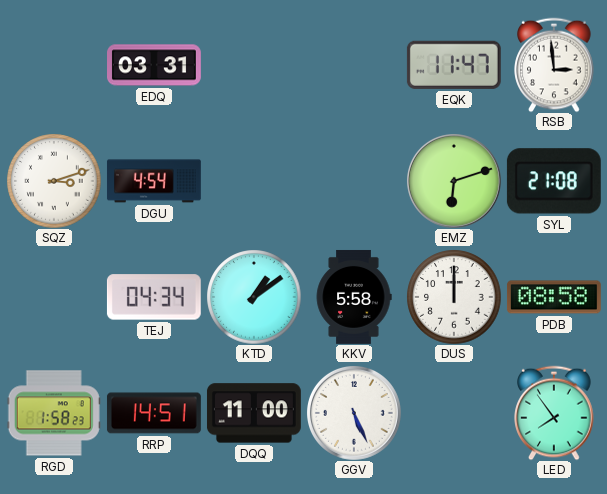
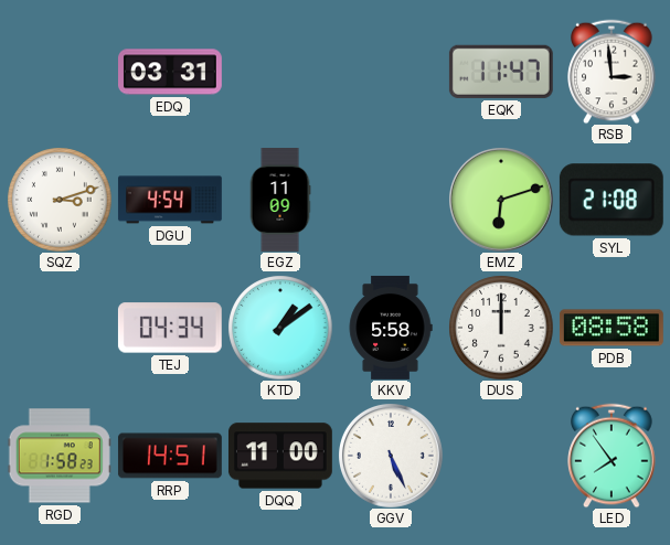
EGZ: none -> 11:09
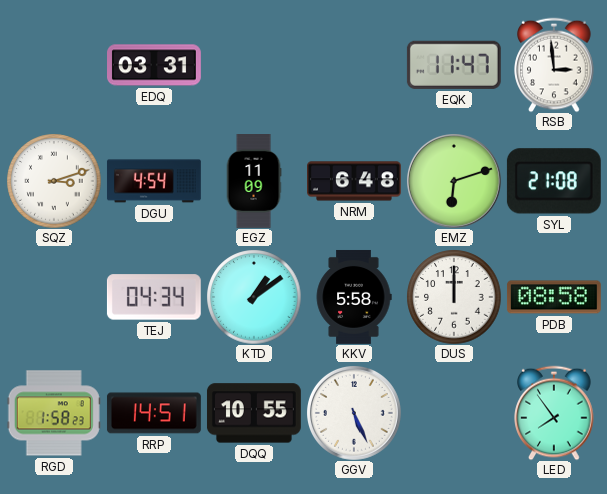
NRM: none -> 6:48
DQQ: 11:00 -> 10:55
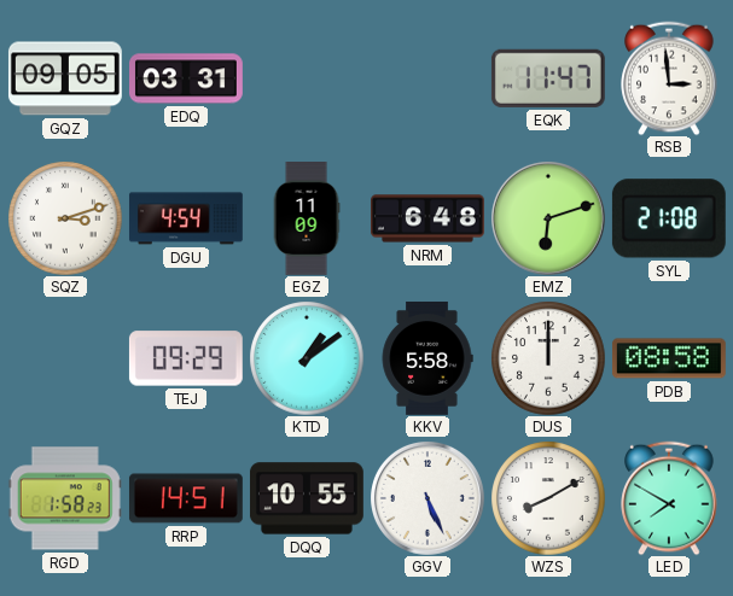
GQZ: none -> 09:05
TEJ: 04:34 -> 09:29
WZS: none -> 8:10
LED: 7:54 -> 7:50
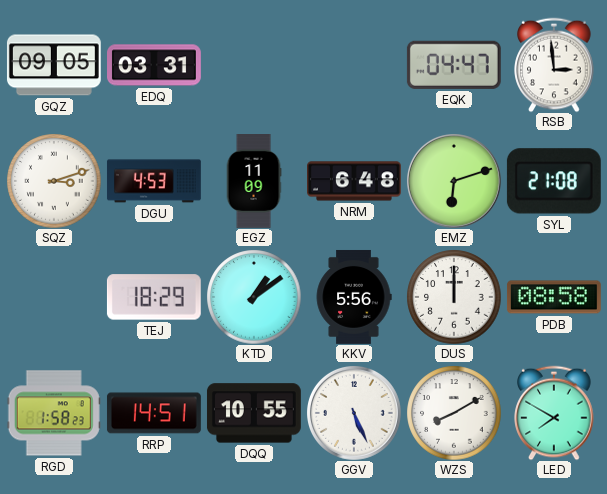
EQK: 11:47 -> 04:47
DGU: 4:54 -> 4:53
TEJ: 09:29 -> 18:29
KKV: 5:58 -> 5:56
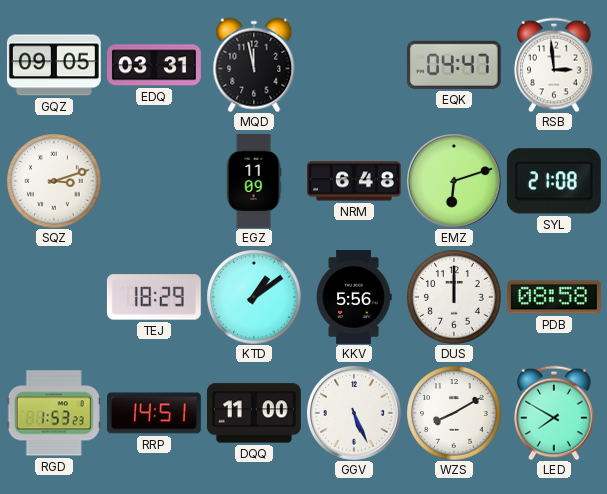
MQD: none -> 11:58
DGU: 4:53 -> none
RGD: 1:58 -> 1:53
DQQ: 10:55 -> 11:00
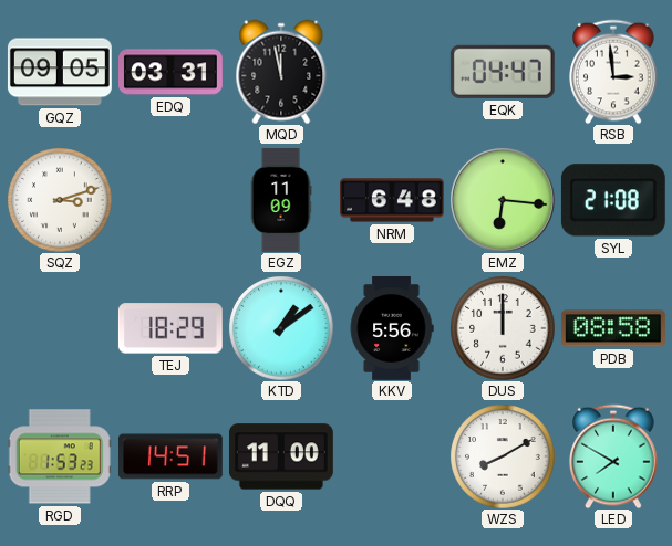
EMZ: 6:12 -> 6:16
GGV: 5:26 -> none
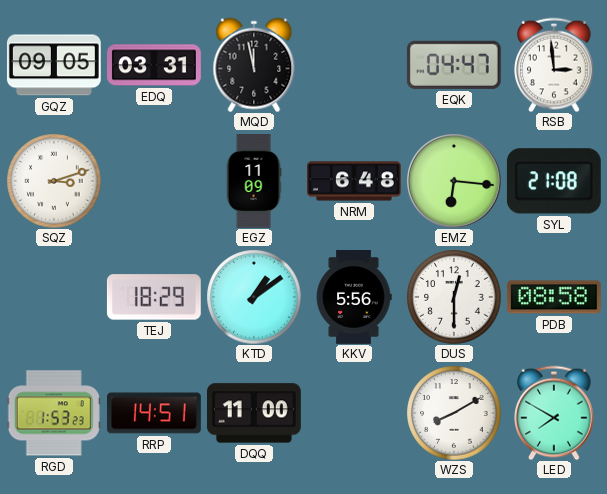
DUS: 12:00 -> 12:30
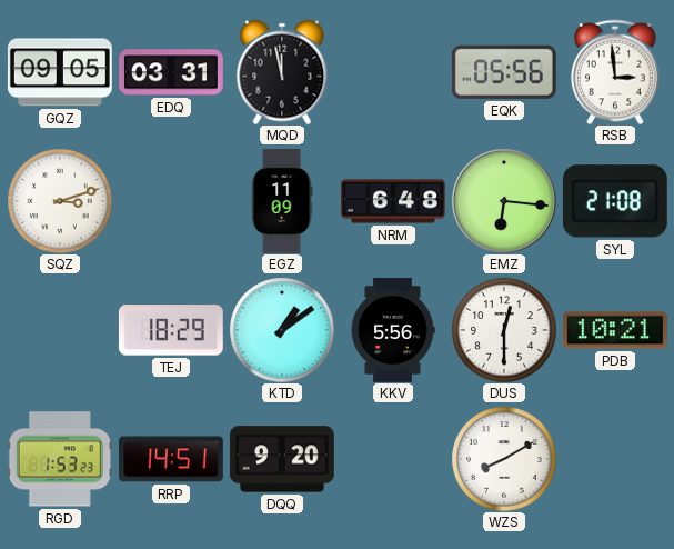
EQK: 04:47 -> 05:56
PDB: 08:58 -> 10:21
DQQ: 11:00 -> 9:20
LED: 7:50 -> none
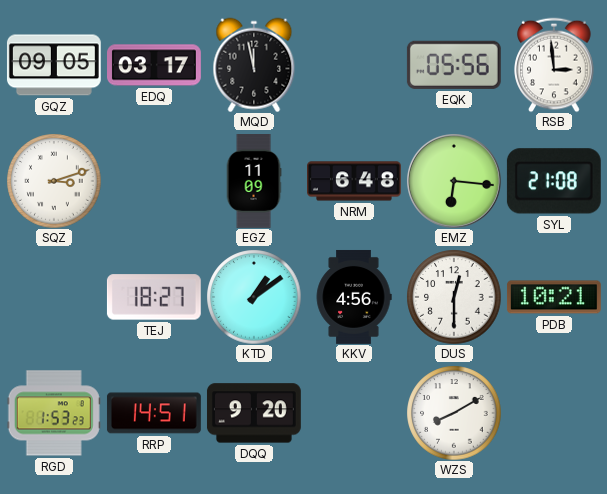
EDQ: 03:31 -> 03:17
TEJ: 18:29 -> 18:27
KKV: 5:56 -> 4:56
